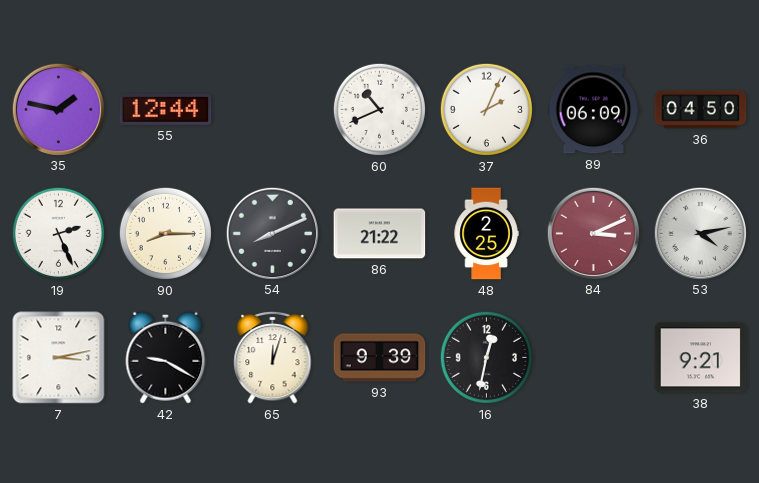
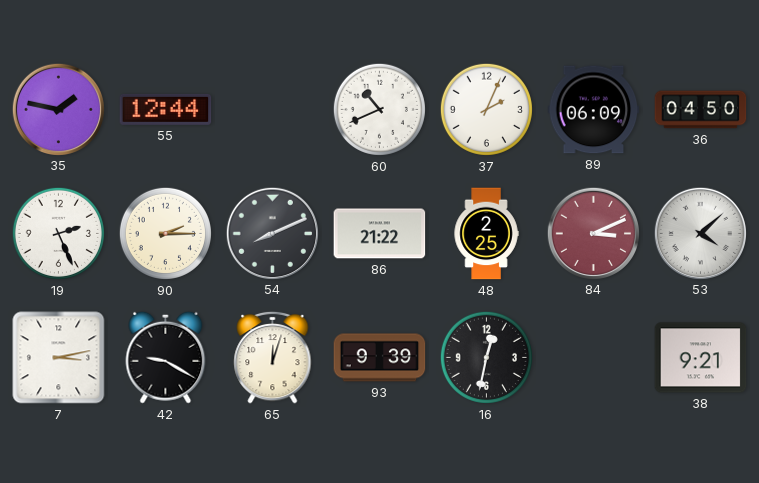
90: 8:15 -> 2:15
53: 4:13 -> 4:08
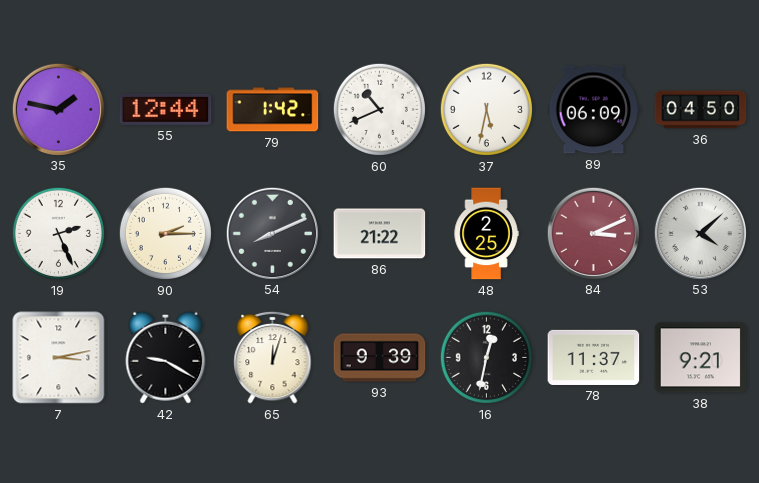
79: none -> 1:42
37: 2:04 -> 5:32
78: none -> 11:37
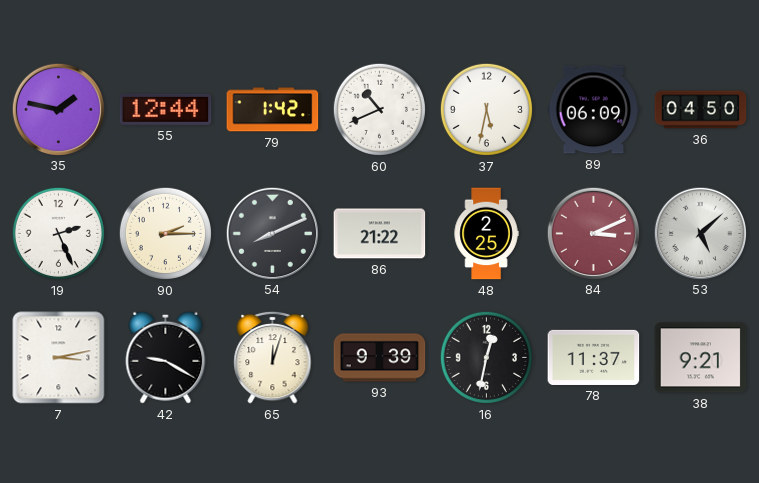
53: 4:08 -> 5:08
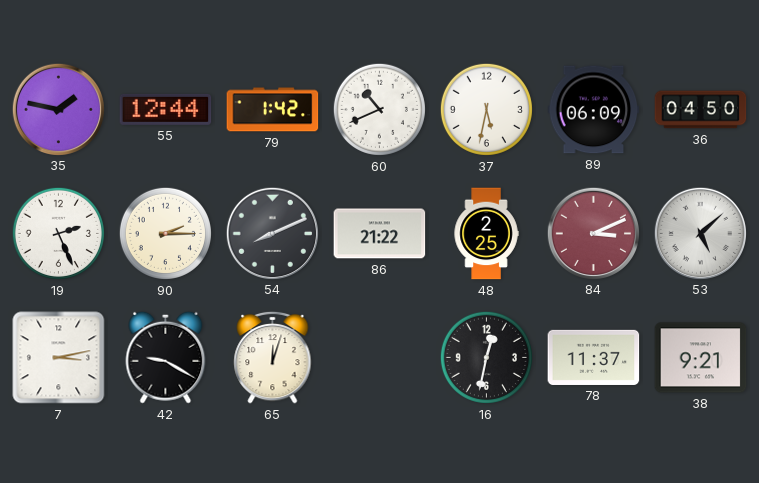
93: 9:39 -> none
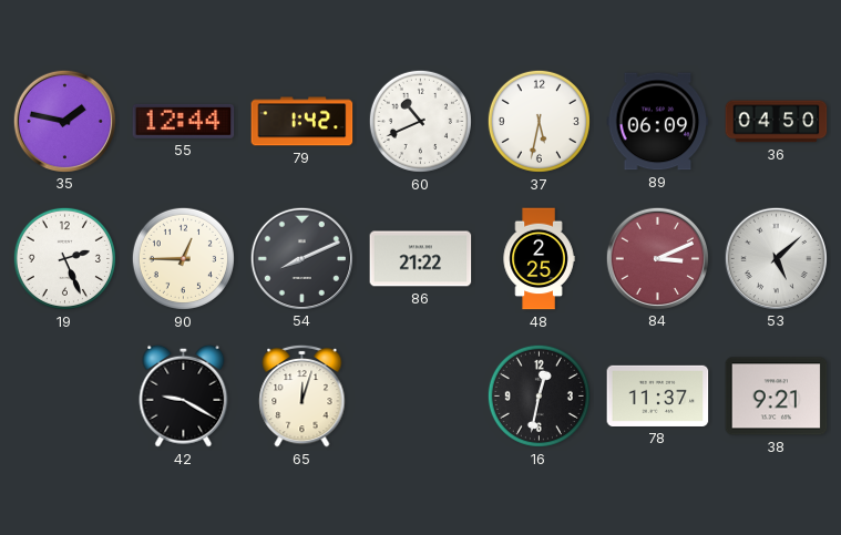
90: 2:15 -> 12:45
7: 3:13 -> none
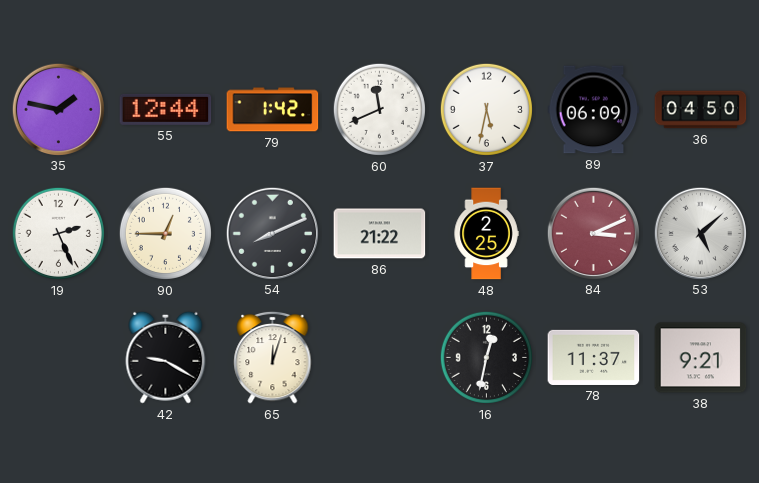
60: 10:41 -> 11:41
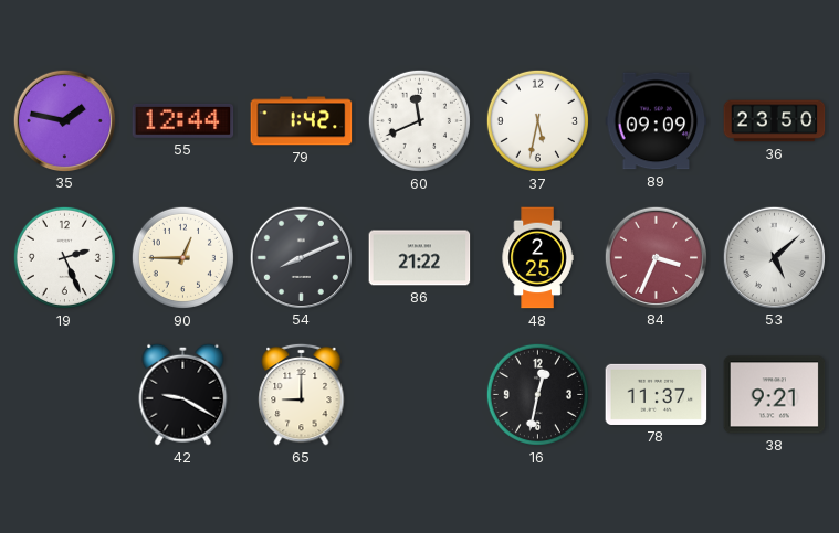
89: 06:09 -> 09:09
36: 04:50 -> 23:50
84: 3:11 -> 3:34
65: 12:03 -> 9:00
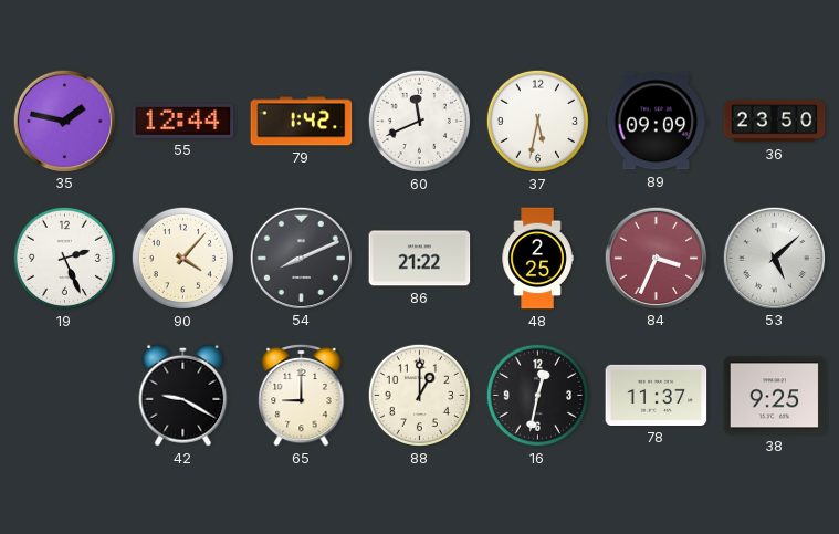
90: 12:45 -> 4:07
88: none -> 1:00
38: 9:21 -> 9:25
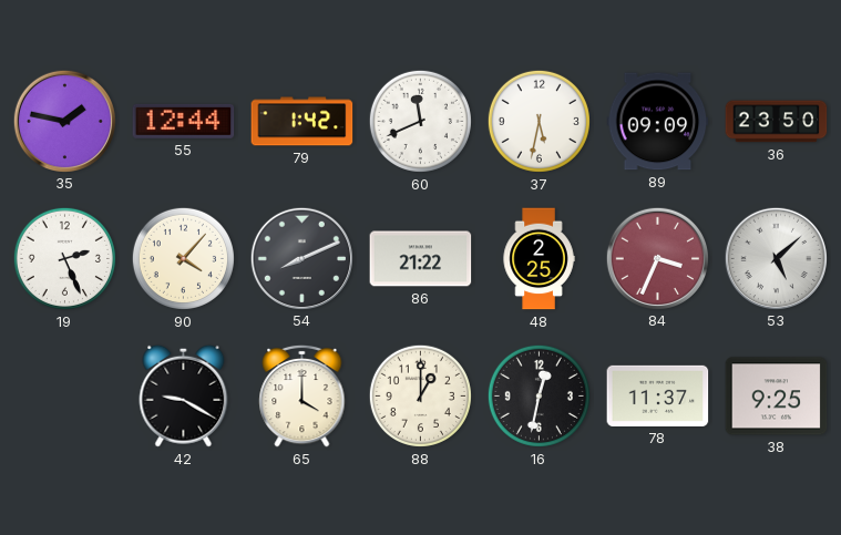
65: 9:00 -> 4:00
